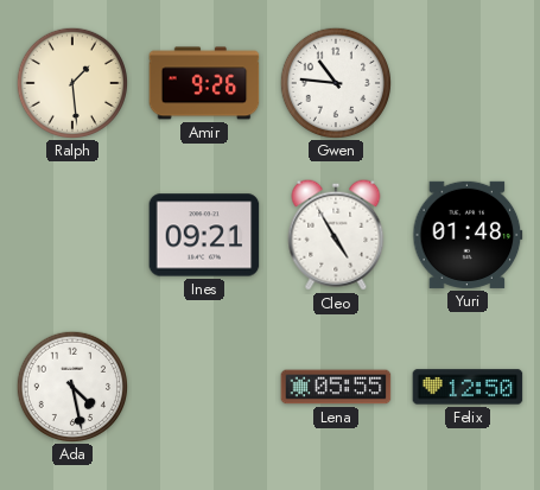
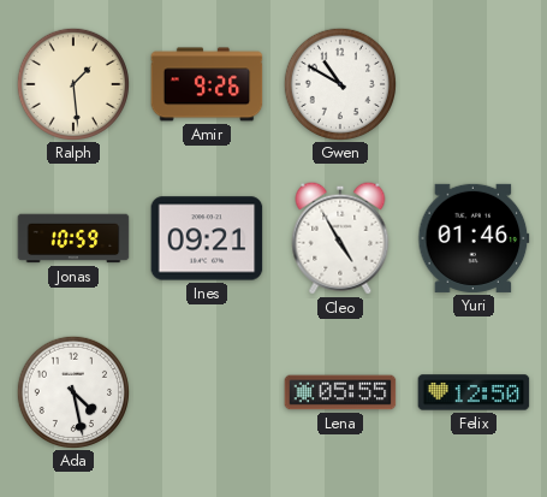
Gwen: 10:46 -> 10:50
Jonas: none -> 10:59
Yuri: 01:48 -> 01:46
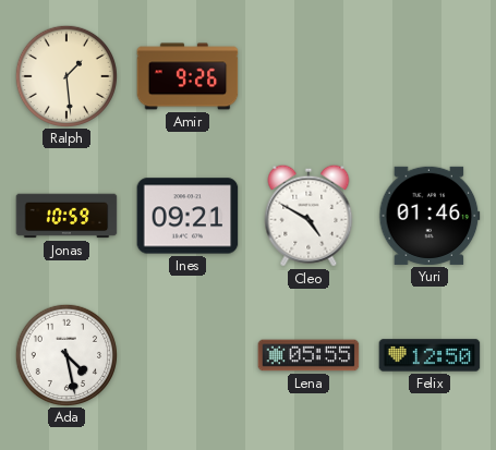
Gwen: 10:50 -> none
Cleo: 4:55 -> 4:50
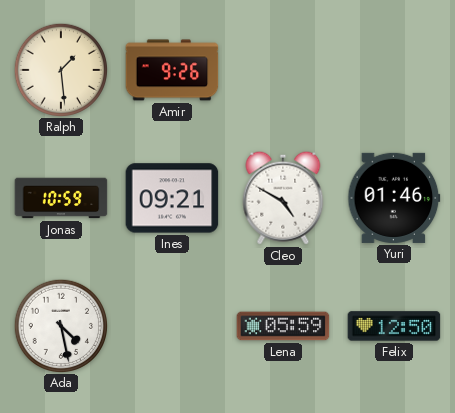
Lena: 05:55 -> 05:59
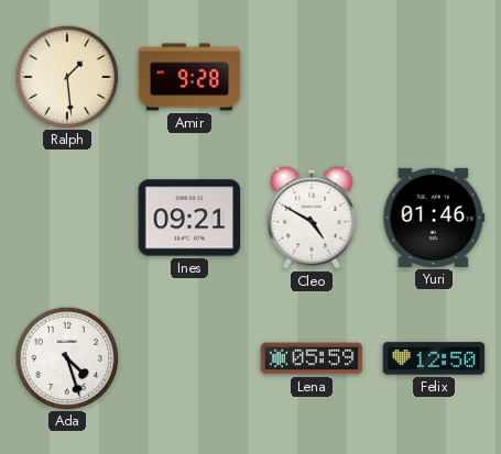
Amir: 9:26 -> 9:28
Jonas: 10:59 -> none
Ada: 4:28 -> 4:27
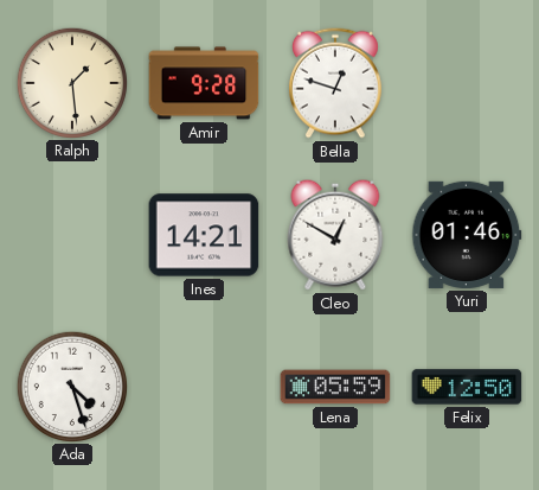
Bella: none -> 12:48
Ines: 09:21 -> 14:21
Cleo: 4:50 -> 12:50
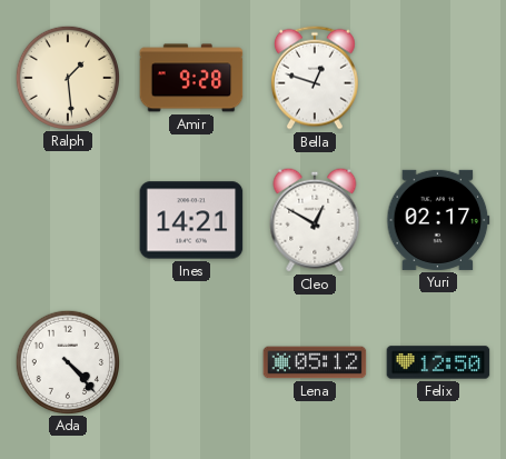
Yuri: 01:46 -> 02:17
Ada: 4:27 -> 4:23
Lena: 05:59 -> 05:12
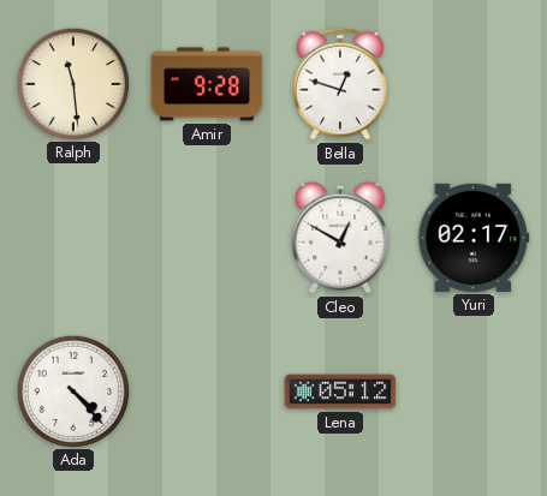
Ralph: 1:29 -> 11:29
Ines: 14:21 -> none
Felix: 12:50 -> none
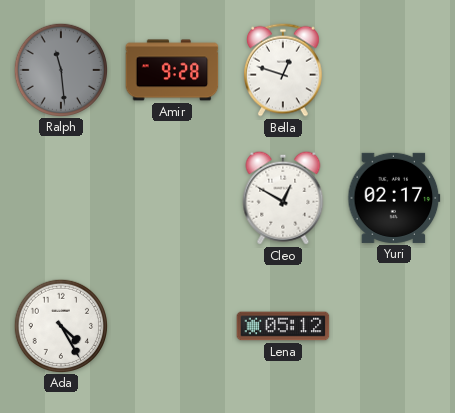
Ralph dial: cream -> grey
Ada: 4:23 -> 4:25
